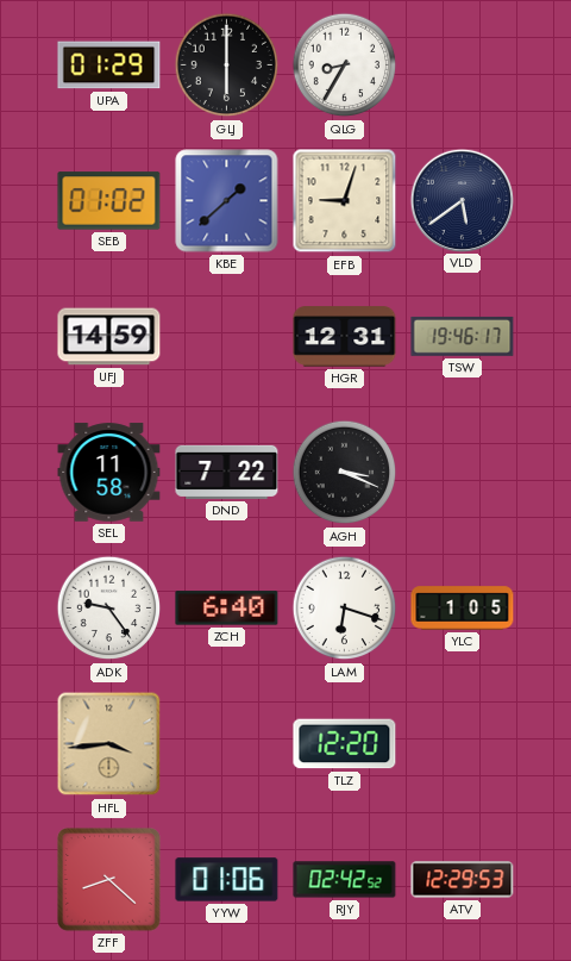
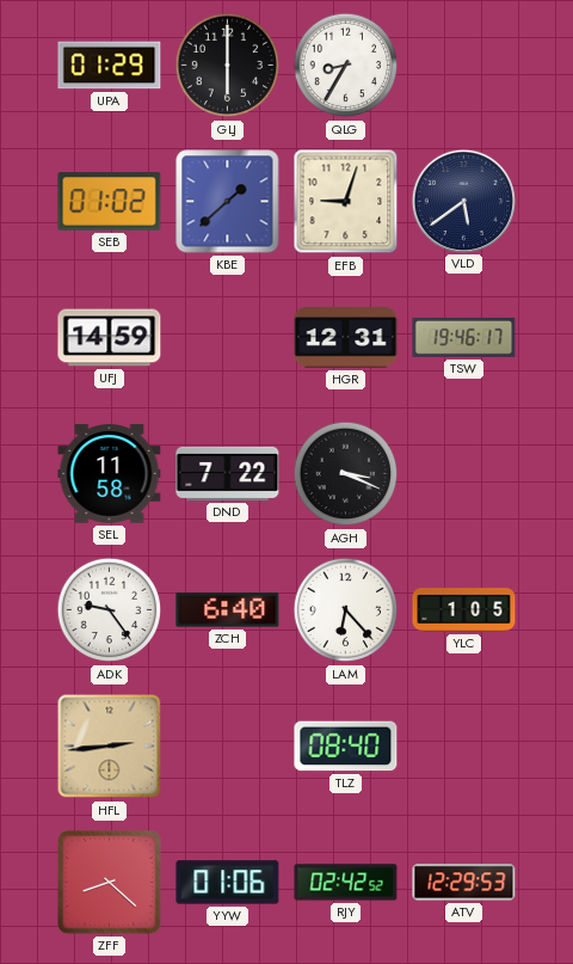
LAM: 6:18 -> 6:23
HFL: 3:44 -> 2:44
TLZ: 12:20 -> 08:40
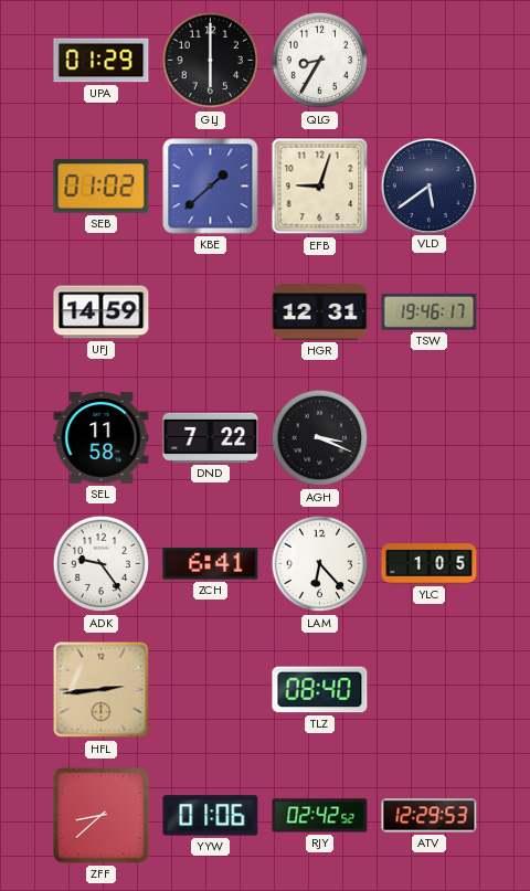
ZCH: 6:40 -> 6:41
ZFF: 8:22 -> 8:38
